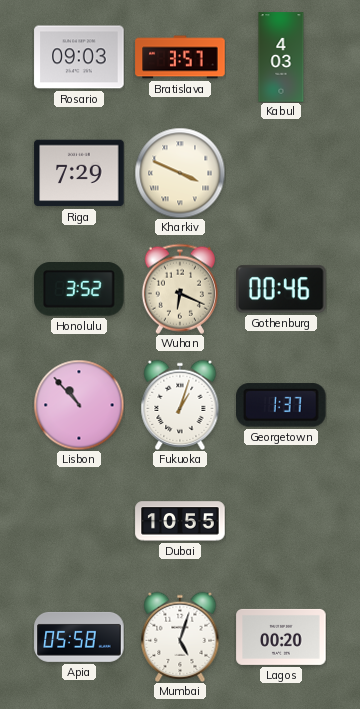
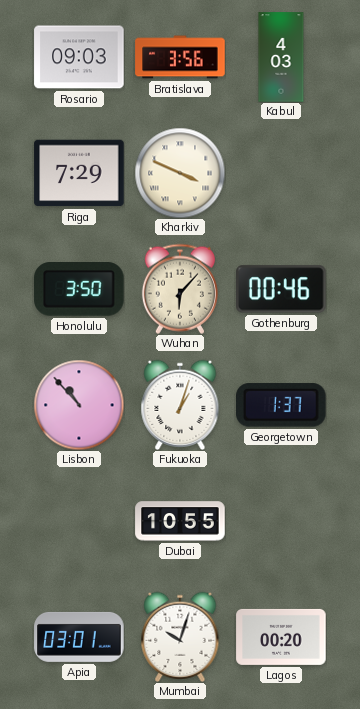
Bratislava: 3:57 -> 3:56
Honolulu: 3:52 -> 3:50
Wuhan: 6:19 -> 6:07
Apia: 05:58 -> 03:01
Mumbai: 5:03 -> 10:03
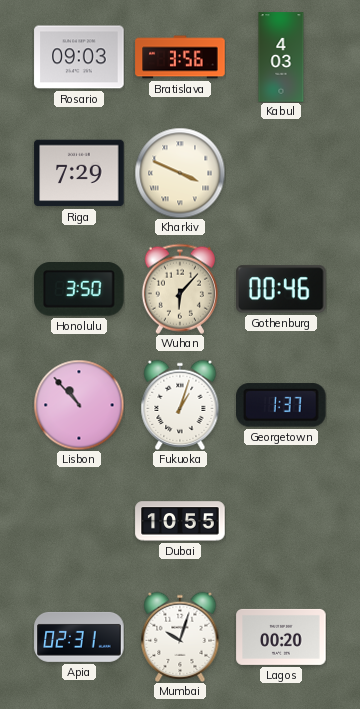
Apia: 03:01 -> 02:31
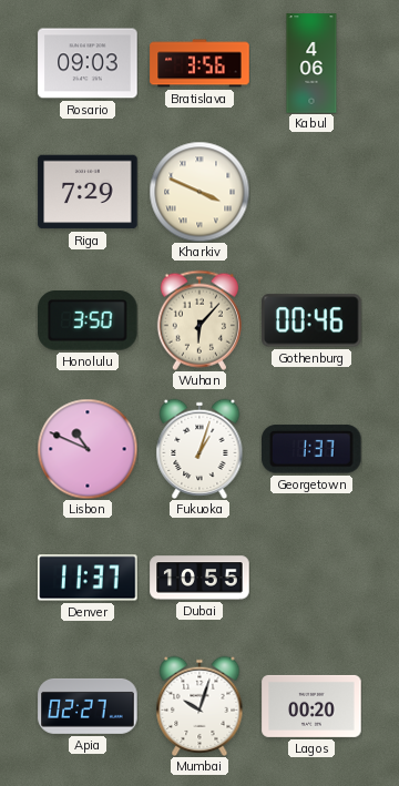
Kabul: 4:03 -> 4:06
Lisbon: 10:53 -> 10:49
Denver: none -> 11:37
Apia: 02:31 -> 02:27
